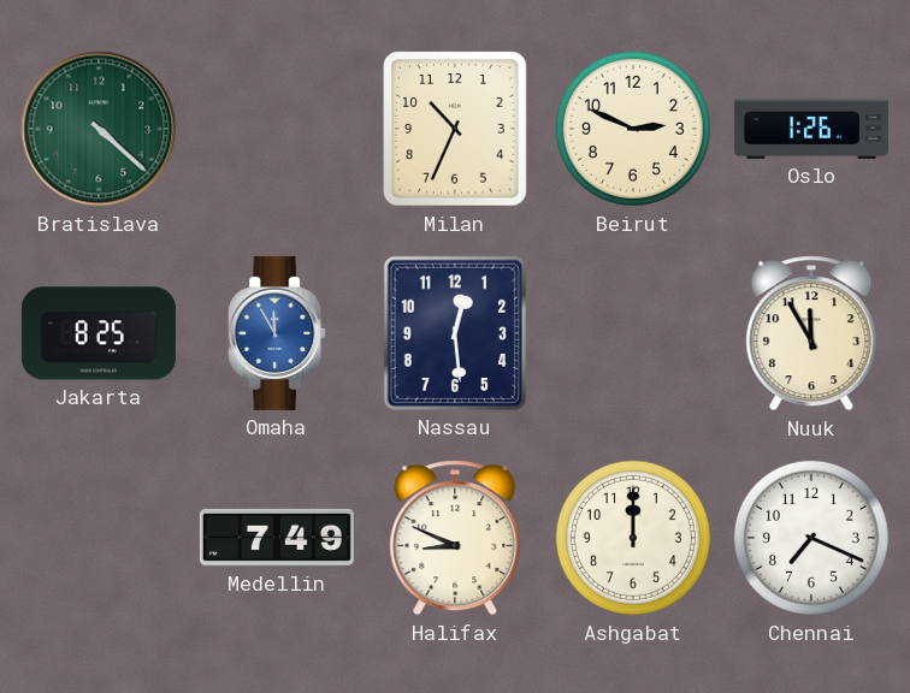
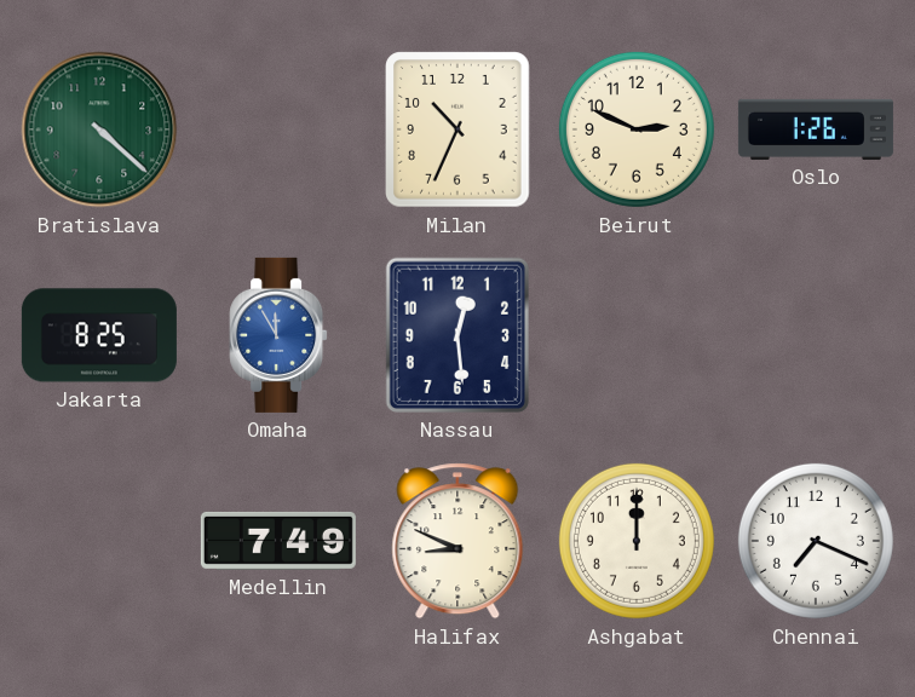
Nuuk: 11:55 -> none
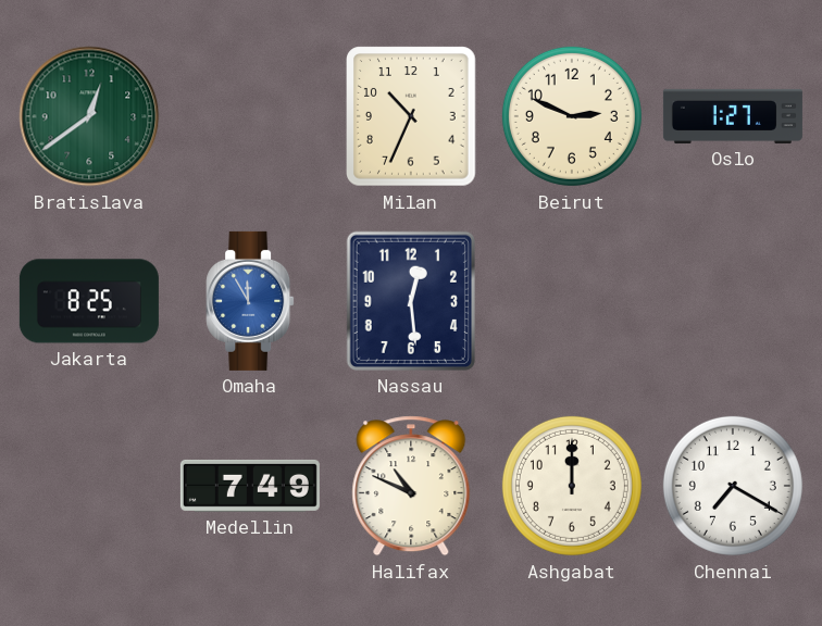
Bratislava: 4:22 -> 12:39
Oslo: 1:26 -> 1:27
Halifax: 8:49 -> 10:49
Chennai: 7:19 -> 7:20
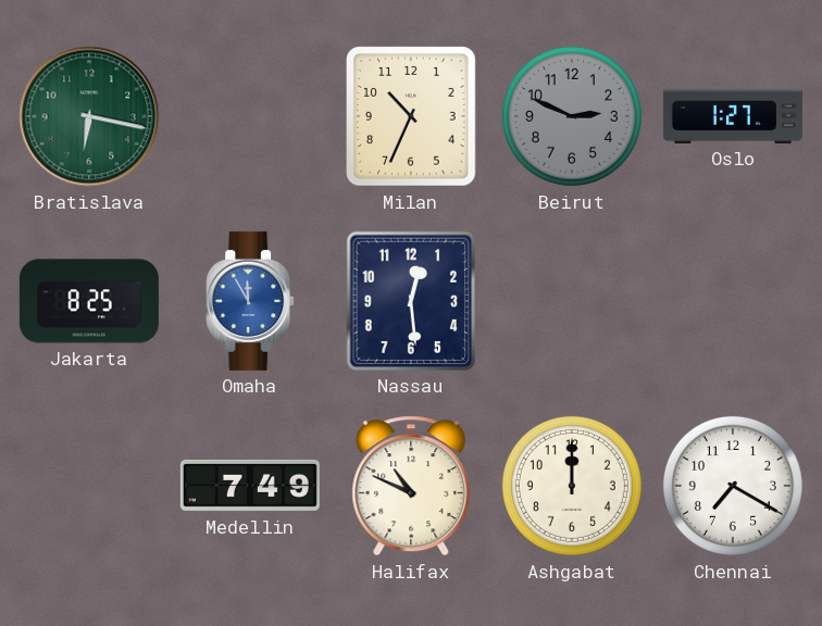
Bratislava: 12:39 -> 6:17
Beirut dial: cream -> grey
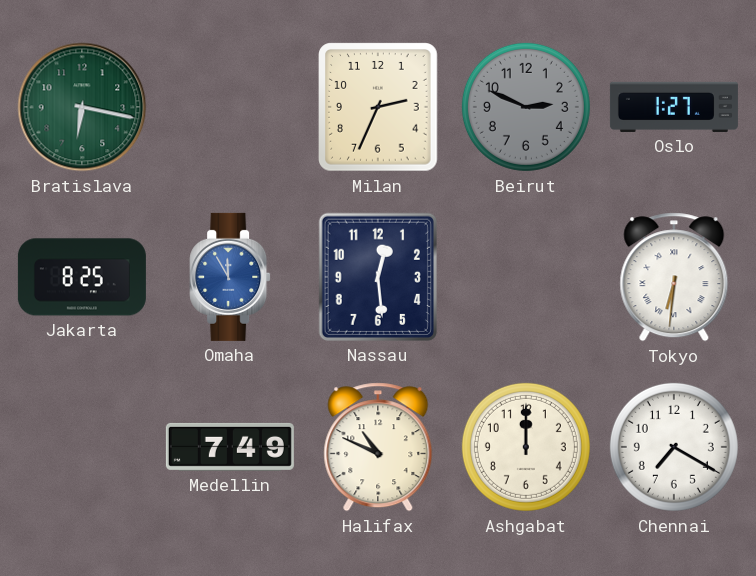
Milan: 10:34 -> 2:34
Tokyo: none -> 6:31
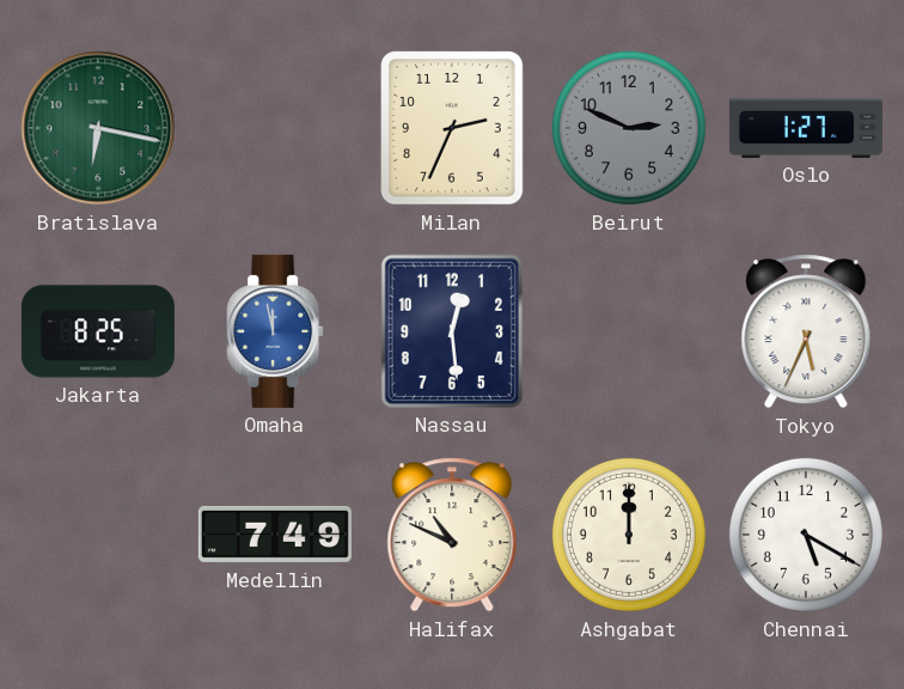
Omaha: 11:55 -> 11:58
Tokyo: 6:31 -> 5:34
Chennai: 7:20 -> 5:20
